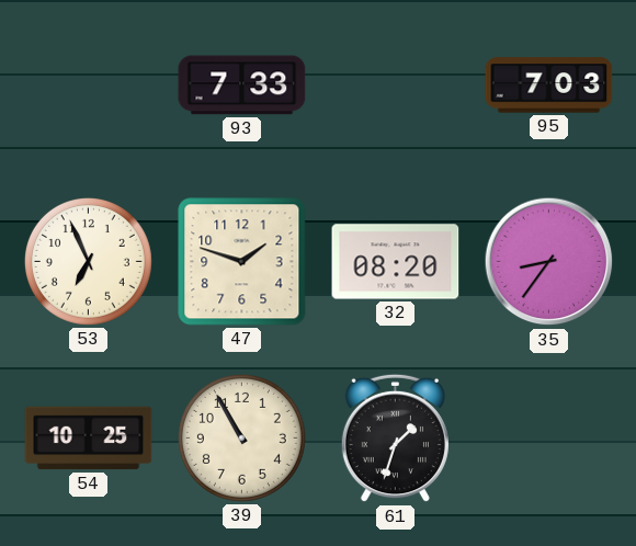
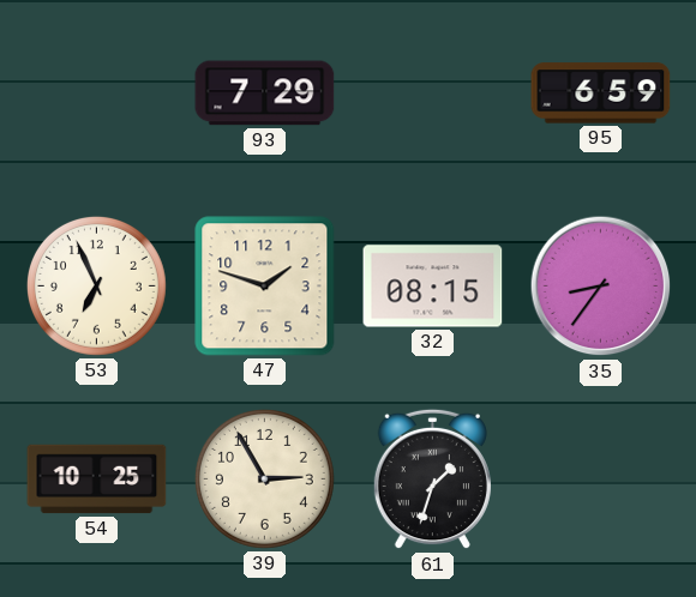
93: 7:33 -> 7:29
95: 7:03 -> 6:59
32: 08:20 -> 08:15
39: 10:55 -> 2:55
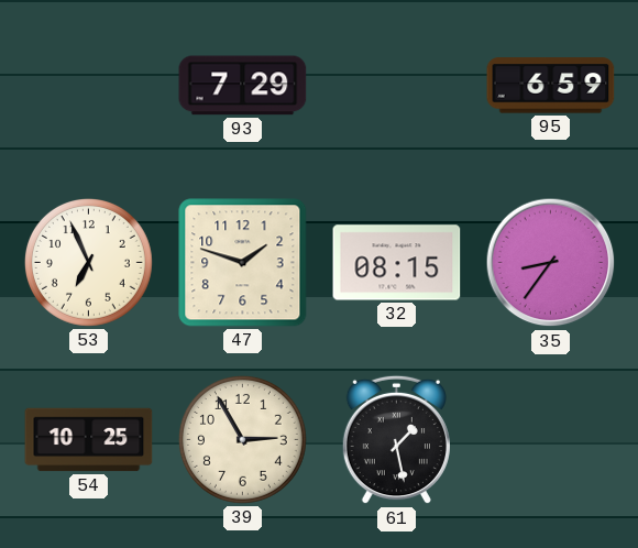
61: 1:33 -> 1:28
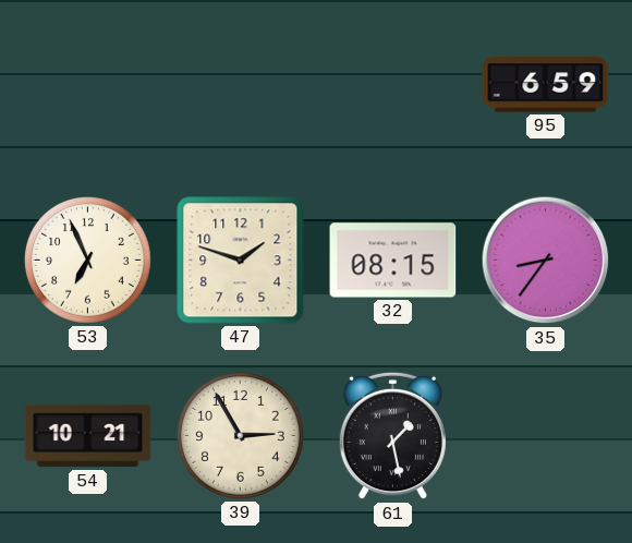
93: 7:29 -> none
54: 10:25 -> 10:21
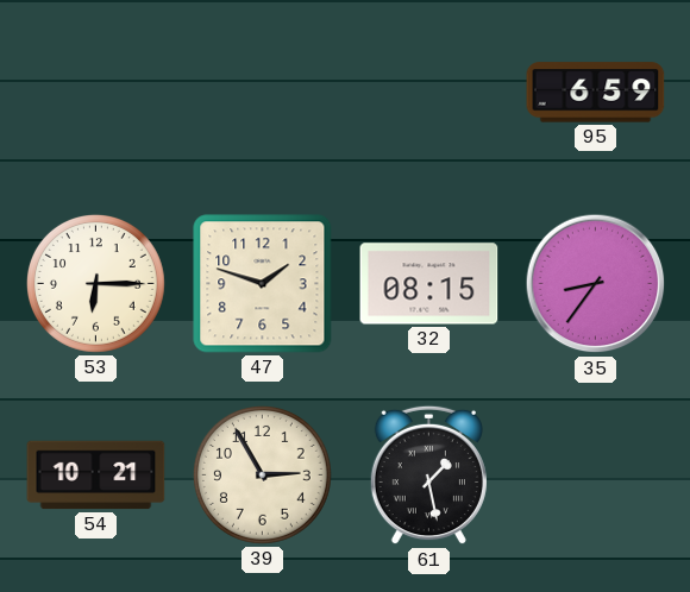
53: 6:56 -> 6:15
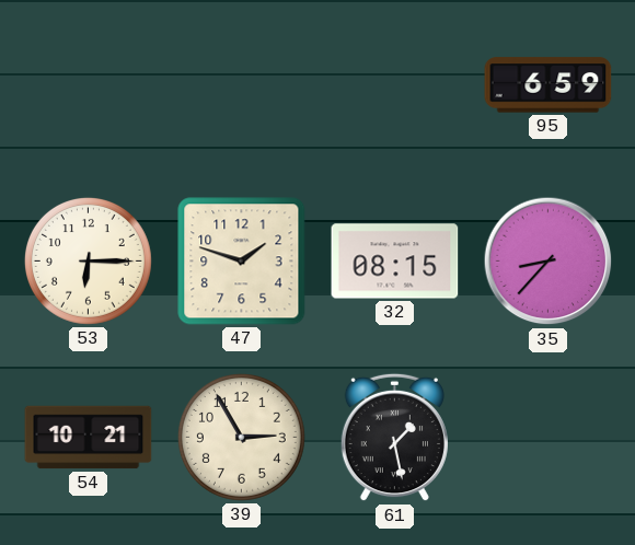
35: 8:36 -> 8:37
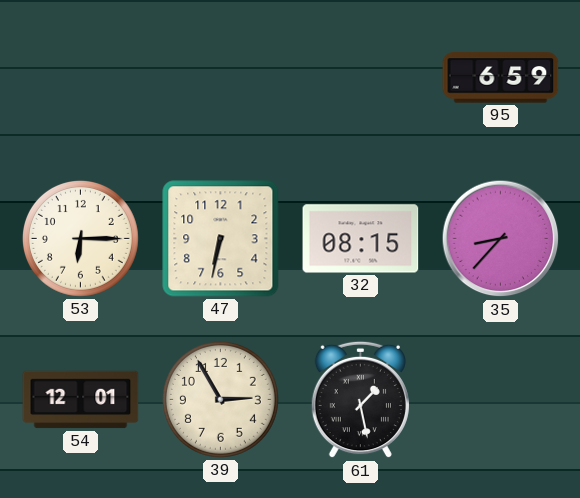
47: 1:48 -> 6:32
54: 10:21 -> 12:01
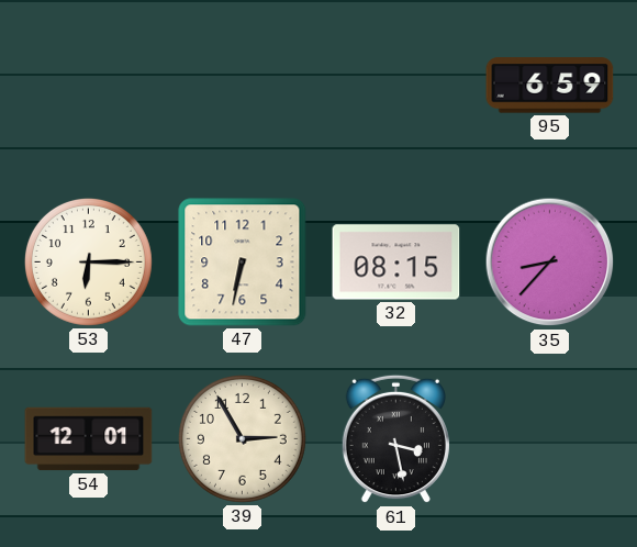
61: 1:28 -> 3:28
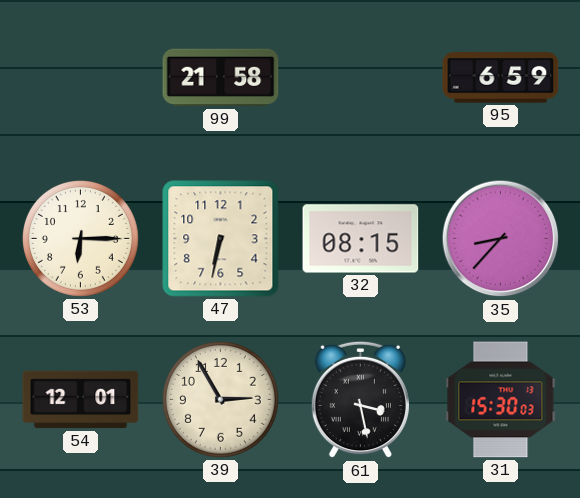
99: none -> 21:58
31: none -> 15:30
